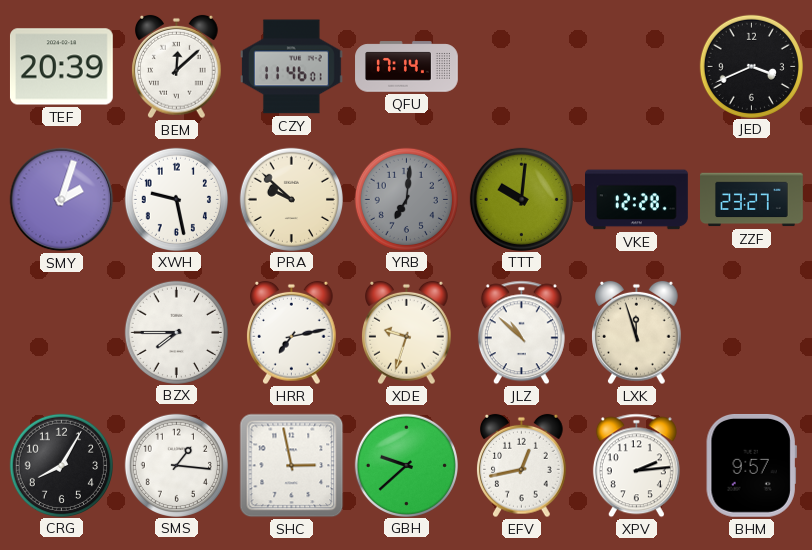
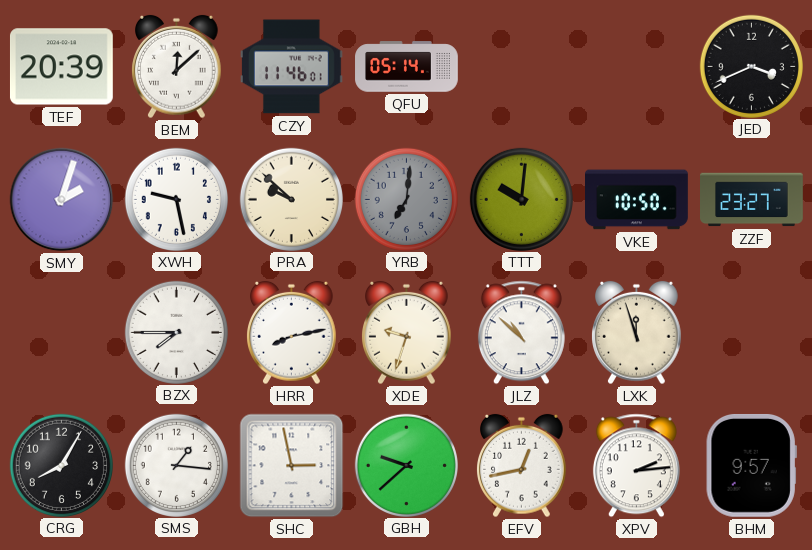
QFU: 17:14 -> 05:14
VKE: 12:28 -> 10:50
HRR: 7:13 -> 8:13
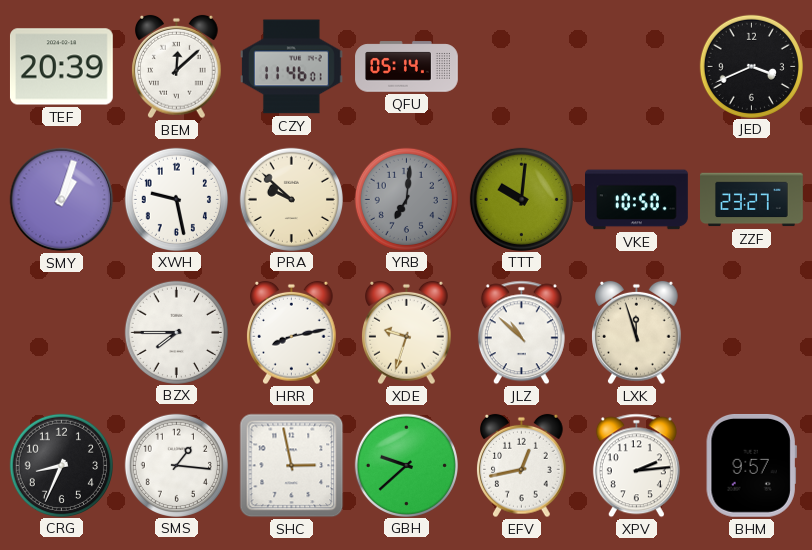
SMY: 2:03 -> 1:03
CRG: 8:05 -> 8:34
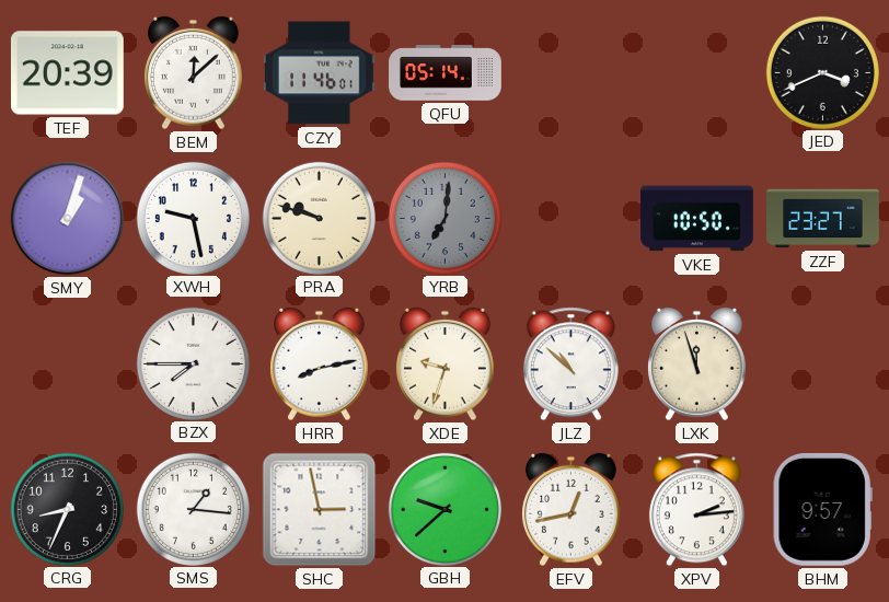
PRA: 9:52 -> 9:48
TTT: 10:01 -> none
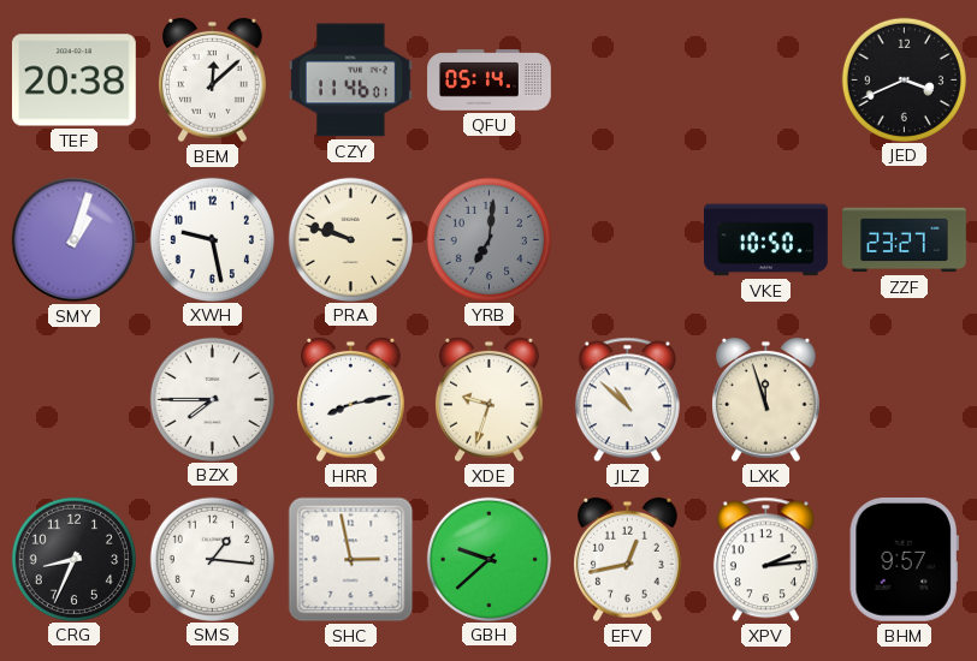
TEF: 20:39 -> 20:38
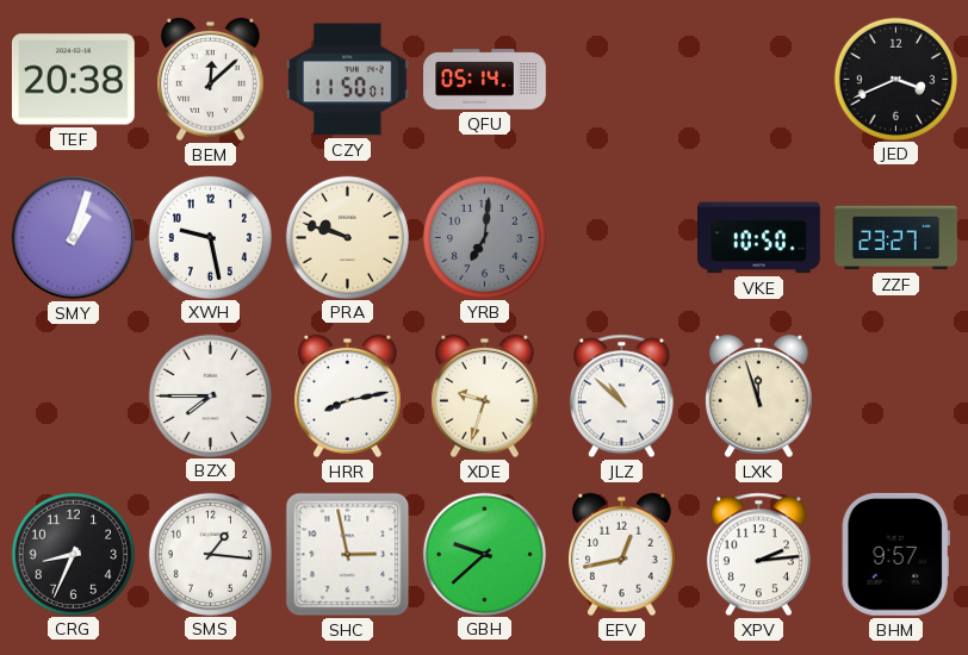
CZY: 11:46 -> 11:50
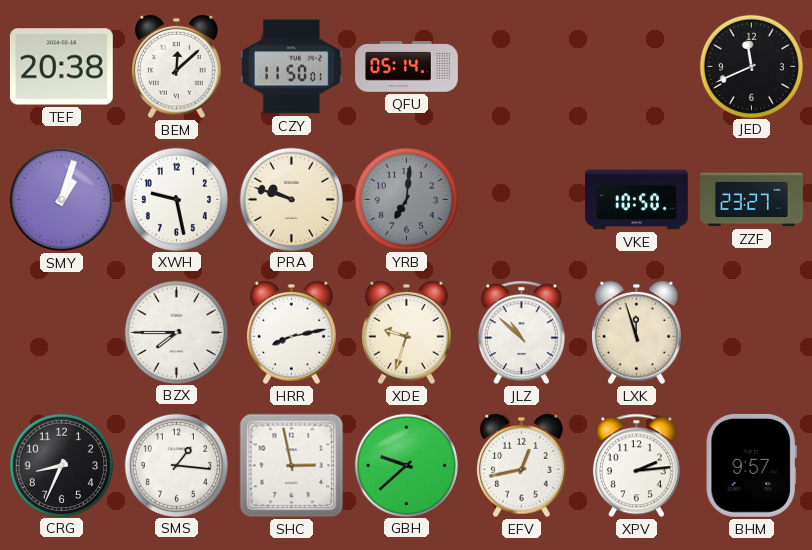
JED: 3:41 -> 11:41
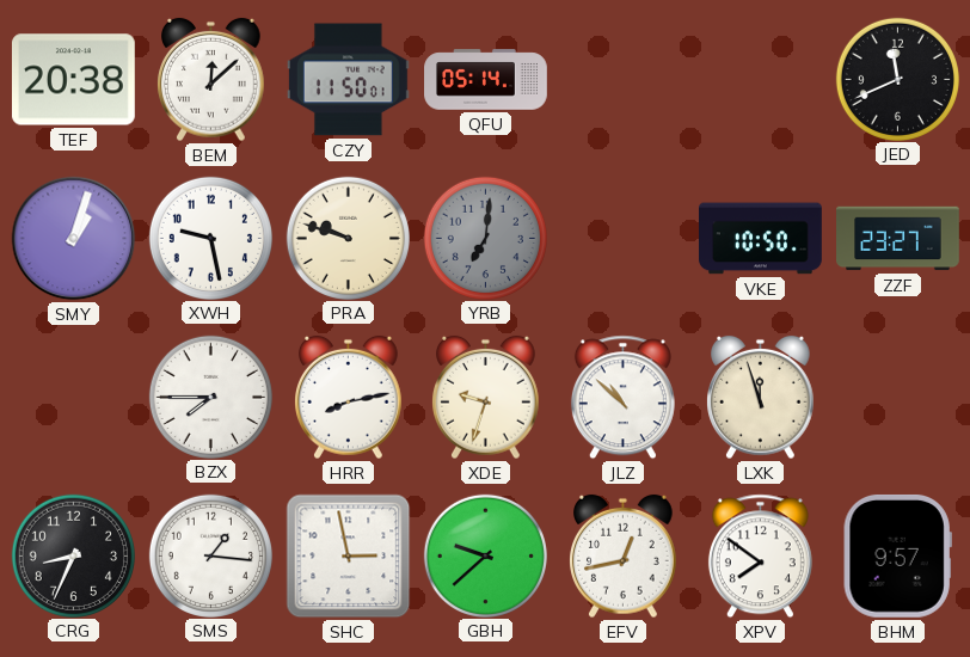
XPV: 2:14 -> 7:51
